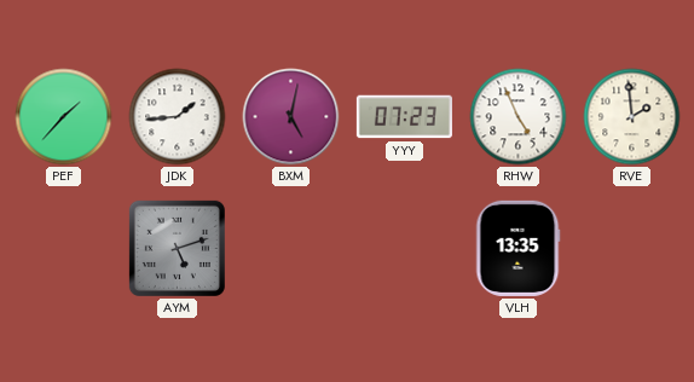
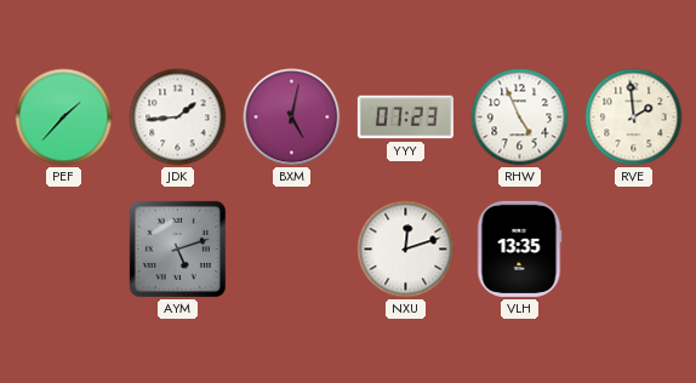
NXU: none -> 12:12
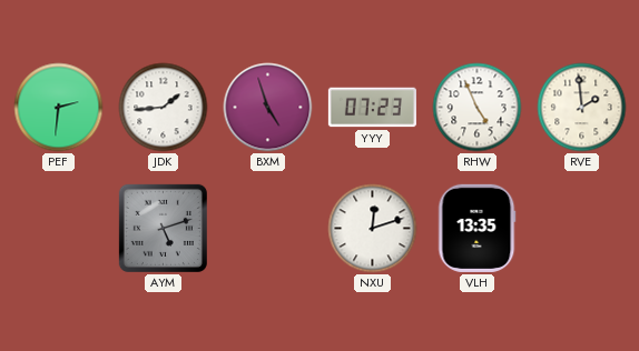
PEF: 1:37 -> 2:31
BXM: 5:02 -> 4:57
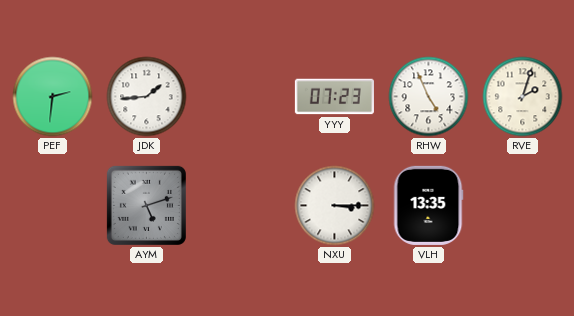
BXM: 4:57 -> none
RVE: 1:59 -> 2:03
NXU: 12:12 -> 3:15
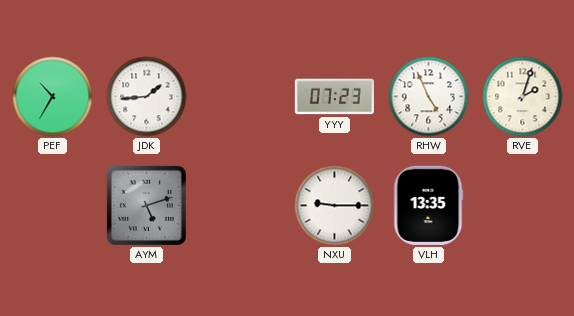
PEF: 2:31 -> 10:35
NXU: 3:15 -> 9:15
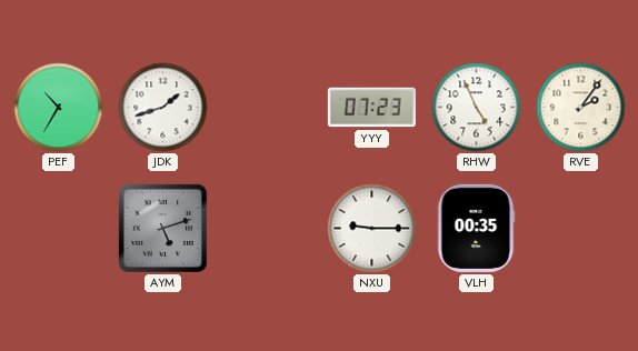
JDK: 1:44 -> 1:42
RVE: 2:03 -> 2:06
VLH: 13:35 -> 00:35
